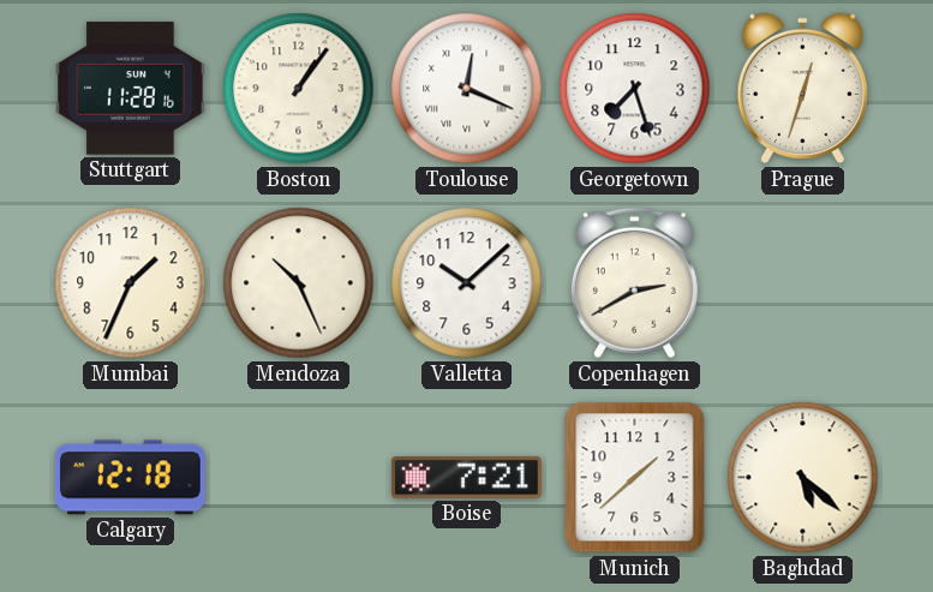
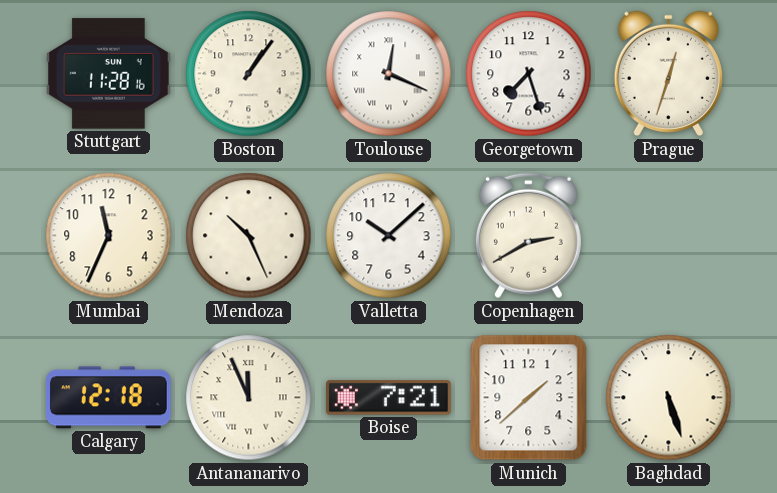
Mumbai: 1:34 -> 11:34
Antananarivo: none -> 11:56
Baghdad: 5:22 -> 5:27
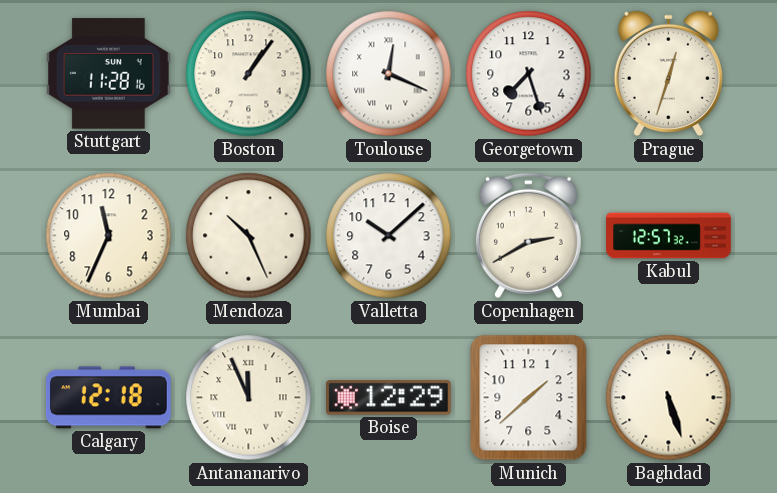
Kabul: none -> 12:57
Boise: 7:21 -> 12:29
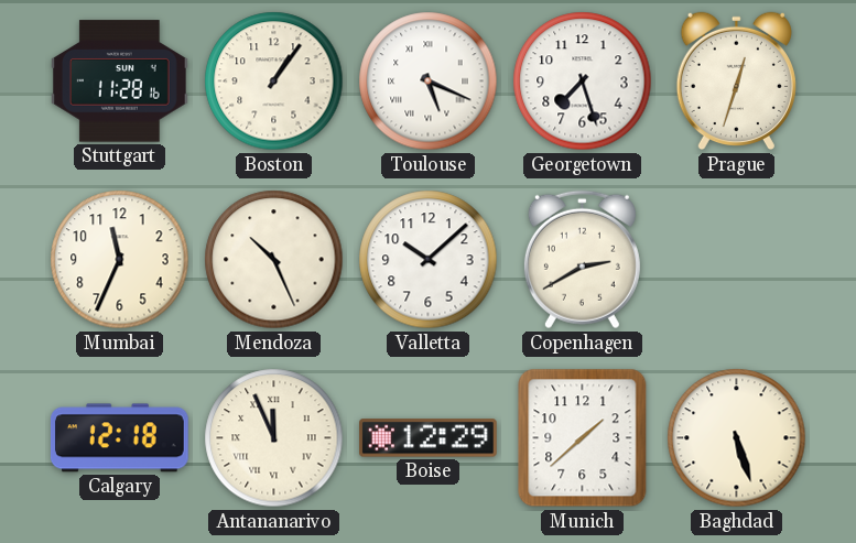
Toulouse: 12:19 -> 5:19
Kabul: 12:57 -> none
